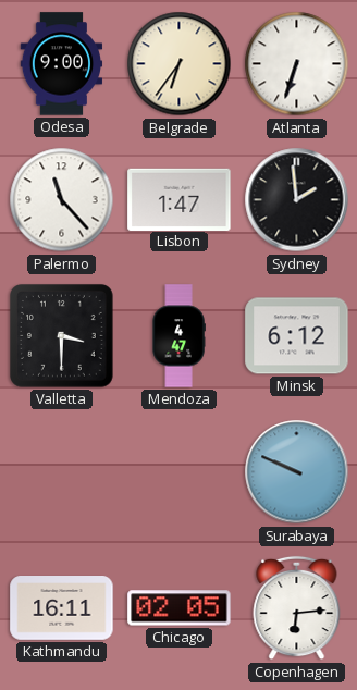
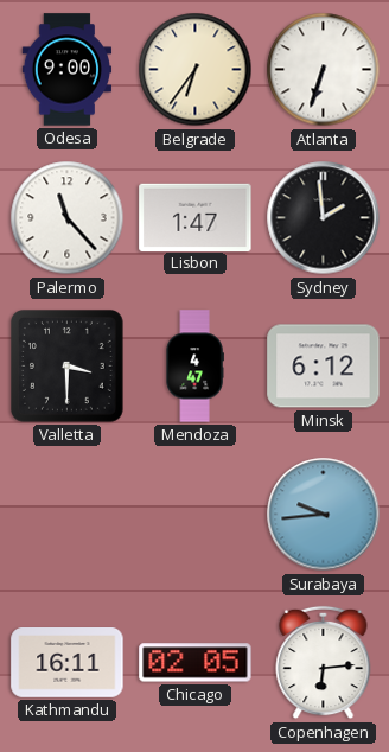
Surabaya: 9:49 -> 9:44
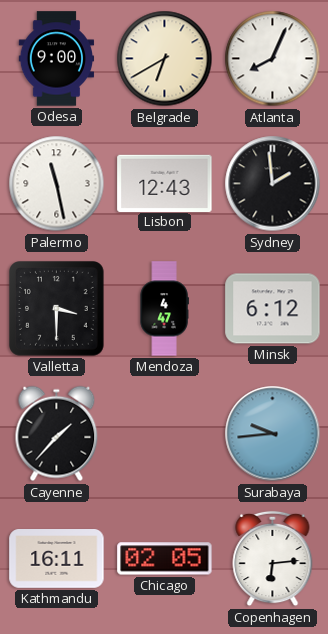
Belgrade: 6:36 -> 6:40
Atlanta: 6:33 -> 8:04
Palermo: 11:23 -> 11:28
Lisbon: 1:47 -> 12:43
Cayenne: none -> 1:37
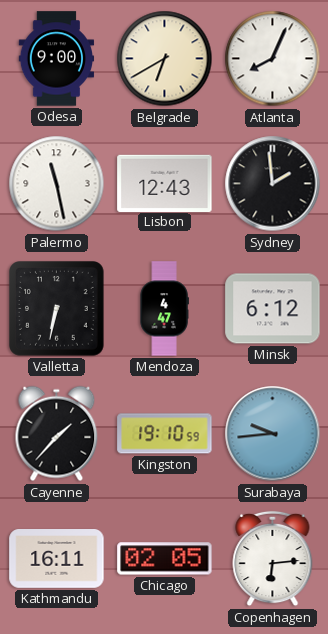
Valletta: 3:30 -> 6:32
Kingston: none -> 19:10
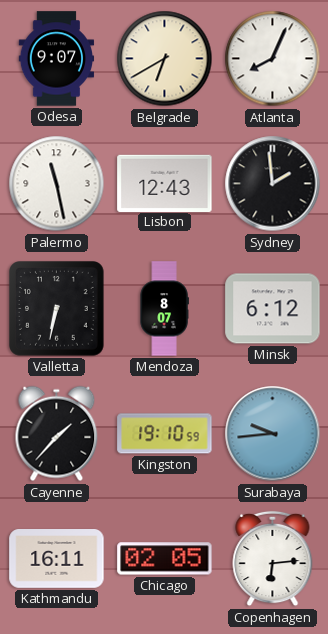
Odesa: 9:00 -> 9:07
Mendoza: 4:47 -> 8:07
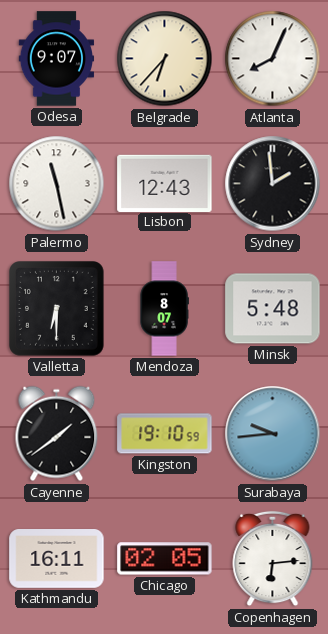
Belgrade: 6:40 -> 6:37
Valletta: 6:32 -> 6:30
Minsk: 6:12 -> 5:48
Cayenne: 1:37 -> 1:39
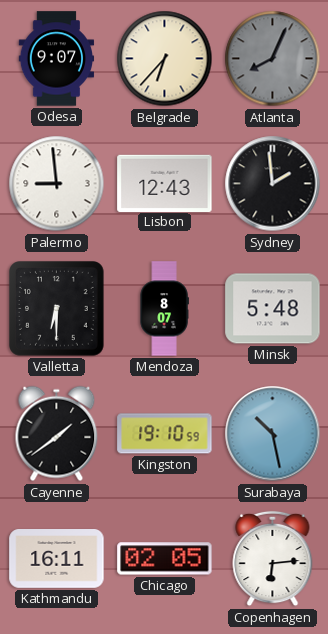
Atlanta dial: white -> grey
Palermo: 11:28 -> 8:59
Surabaya: 9:44 -> 10:28
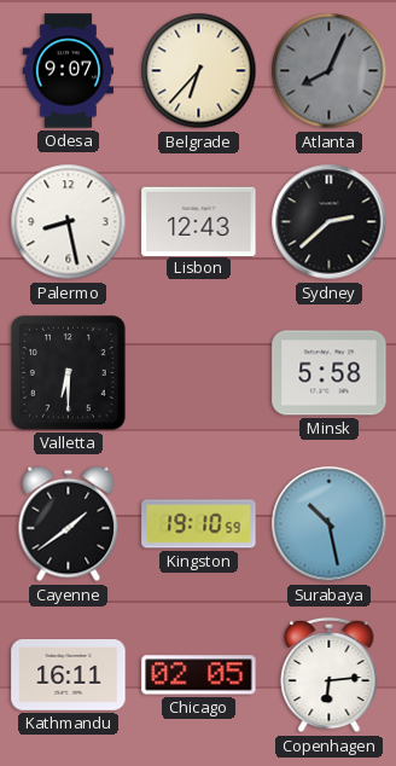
Palermo: 8:59 -> 8:28
Sydney: 1:59 -> 2:38
Mendoza: 8:07 -> none
Minsk: 5:48 -> 5:58
